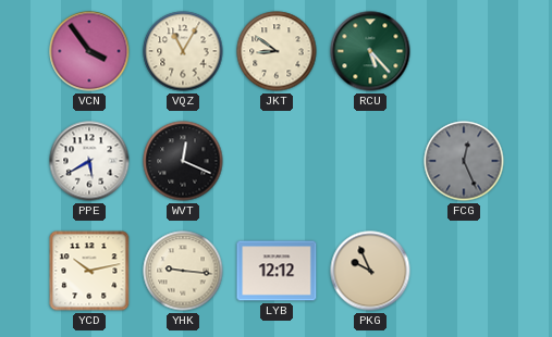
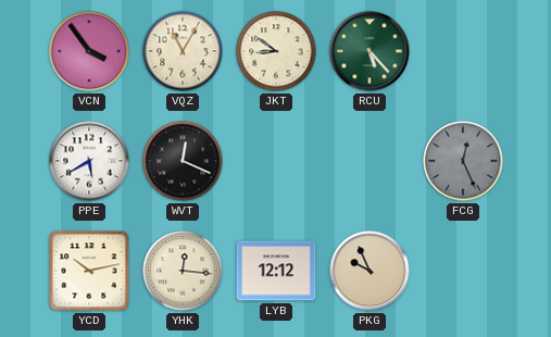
YHK: 9:16 -> 12:16
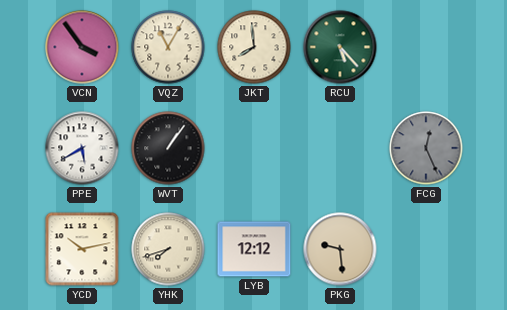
JKT: 8:51 -> 7:59
WVT: 12:19 -> 1:06
YHK: 12:16 -> 7:42
PKG: 9:56 -> 9:29
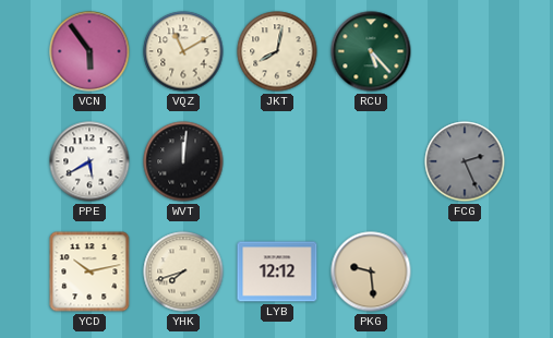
VCN: 3:54 -> 5:54
VQZ: 11:05 -> 11:10
JKT: 7:59 -> 8:02
WVT: 1:06 -> 12:01
FCG: 12:26 -> 2:26
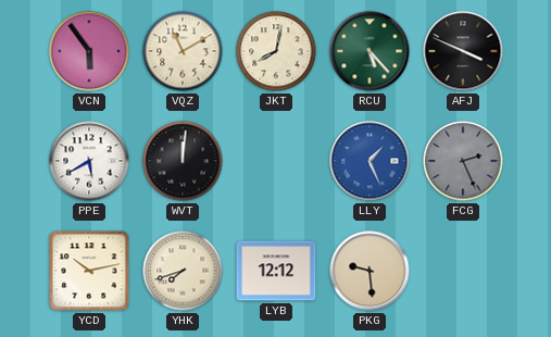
AFJ: none -> 3:49
LLY: none -> 1:26
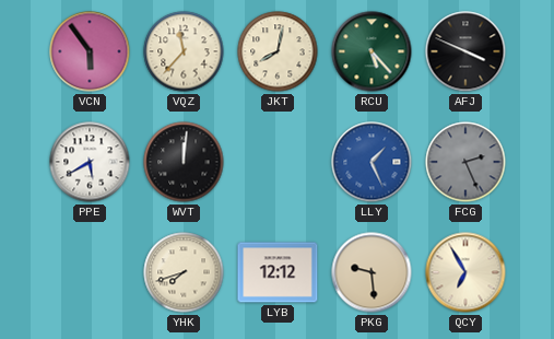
VQZ: 11:10 -> 11:37
YCD: 10:13 -> none
QCY: none -> 6:55
